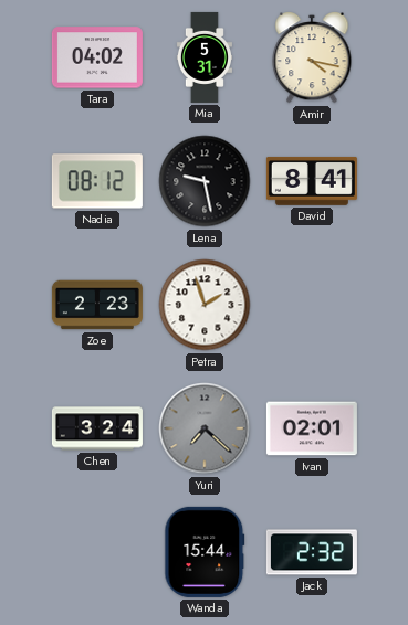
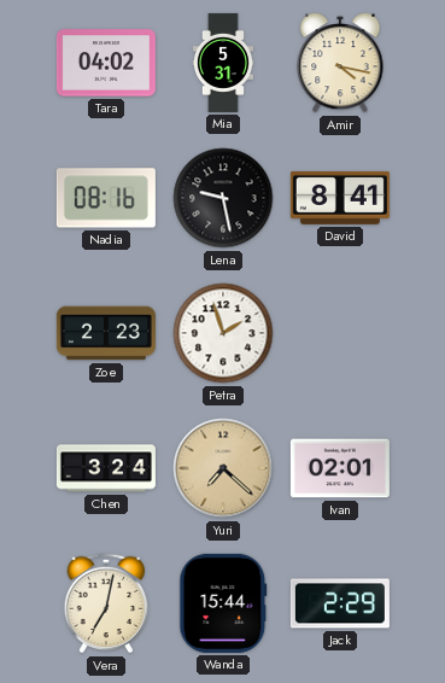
Nadia: 08:12 -> 08:16
Yuri dial: grey -> champagne
Vera: none -> 7:02
Jack: 2:32 -> 2:29
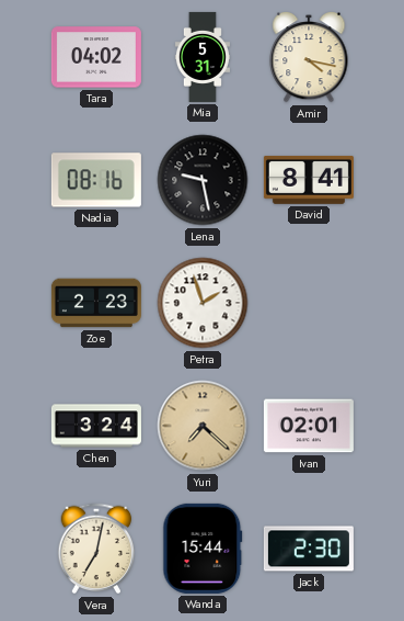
Jack: 2:29 -> 2:30
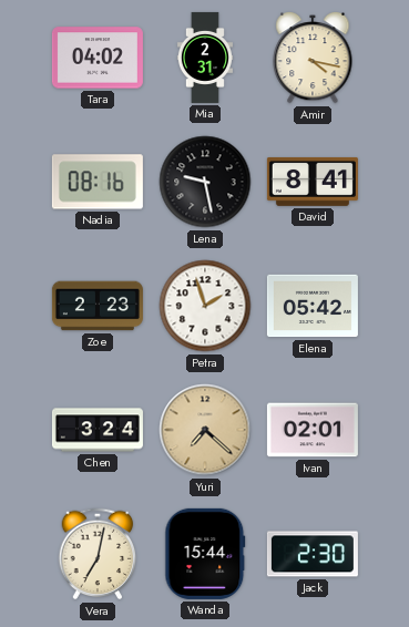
Mia: 5:31 -> 2:31
Elena: none -> 05:42
